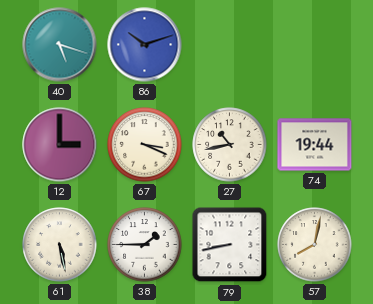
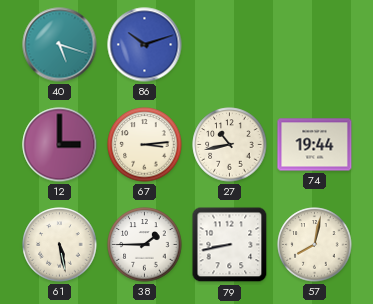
67: 3:19 -> 3:14
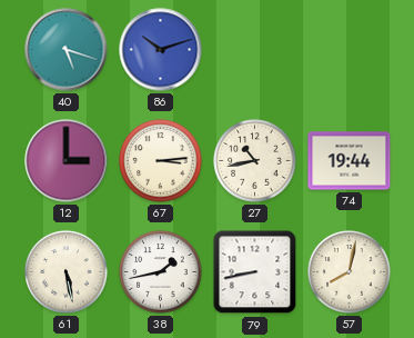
38: 1:45 -> 1:43
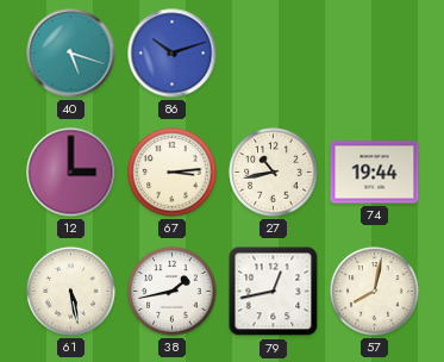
79: 8:43 -> 12:43
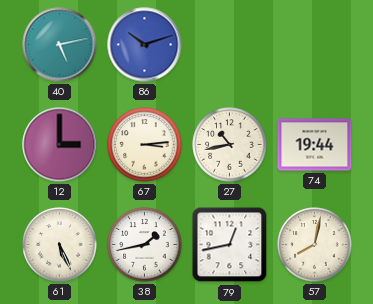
40: 5:18 -> 5:13
61: 5:28 -> 5:26
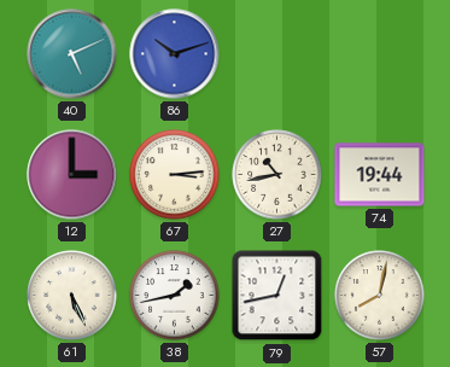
40: 5:13 -> 5:11
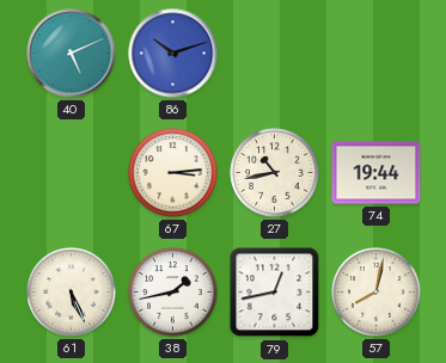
12: 3:00 -> none
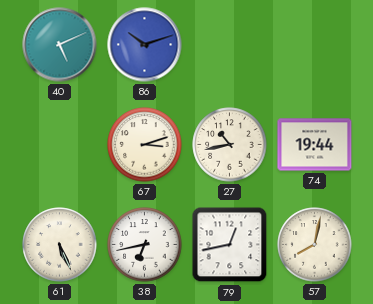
67: 3:14 -> 3:12
38: 1:43 -> 6:43
